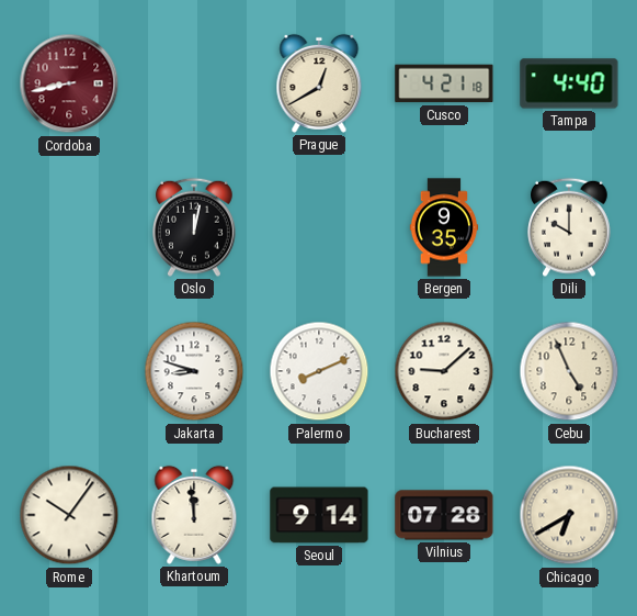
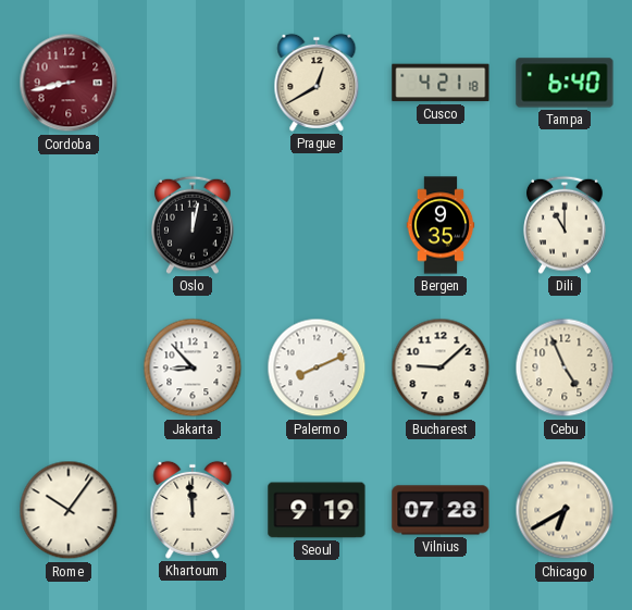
Tampa: 4:40 -> 6:40
Dili: 10:00 -> 11:00
Jakarta: 8:48 -> 8:53
Seoul: 9:14 -> 9:19
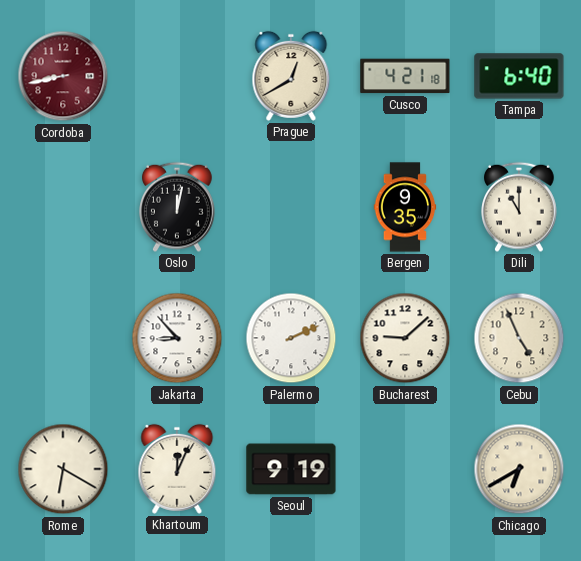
Palermo: 8:11 -> 2:11
Rome: 10:06 -> 6:20
Khartoum: 11:59 -> 12:04
Vilnius: 07:28 -> none
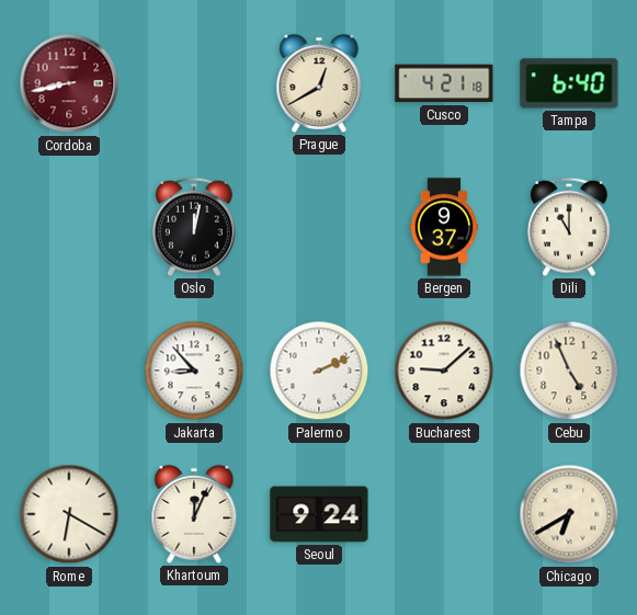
Bergen: 9:35 -> 9:37
Seoul: 9:19 -> 9:24
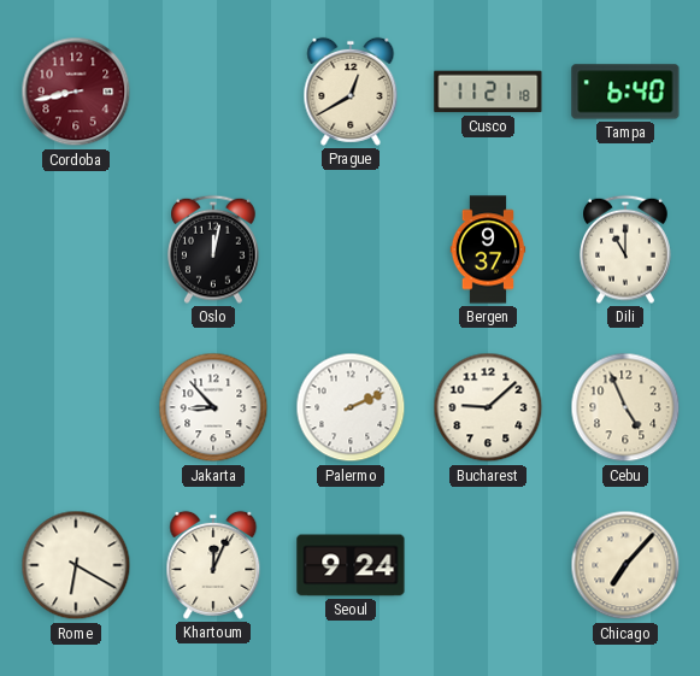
Cusco: 4:21 -> 11:21
Chicago: 6:40 -> 7:07
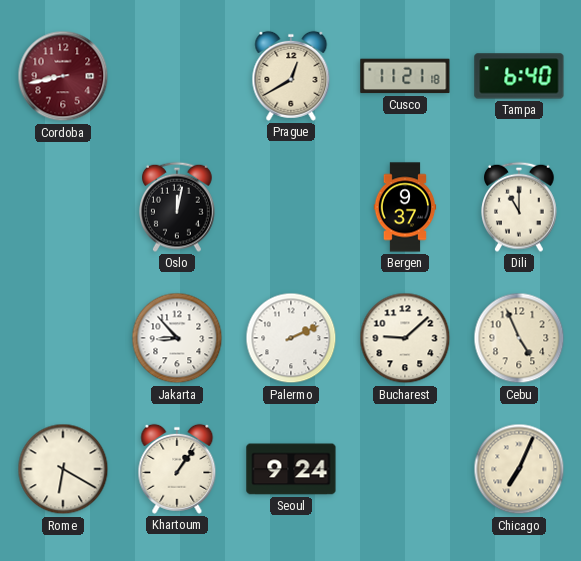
Khartoum: 12:04 -> 1:06
Chicago: 7:07 -> 7:04
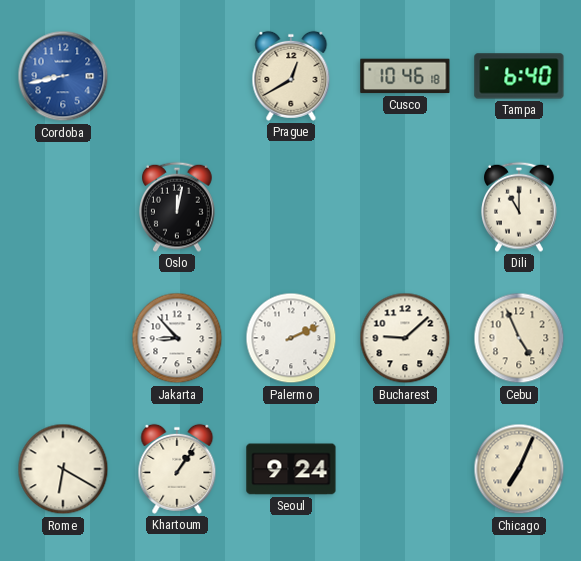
Cordoba dial: burgundy -> blue
Cusco: 11:21 -> 10:46
Bergen: 9:37 -> none
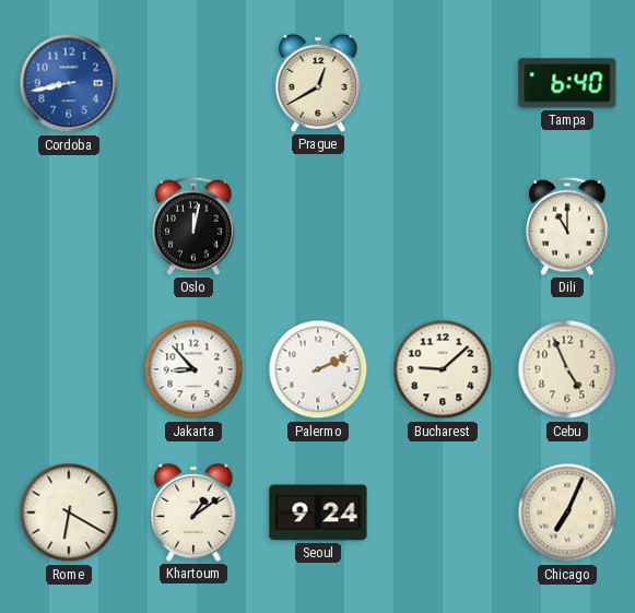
Cusco: 10:46 -> none
Khartoum: 1:06 -> 1:09
